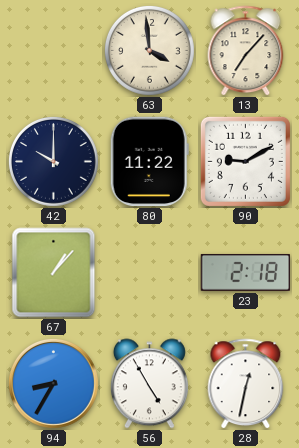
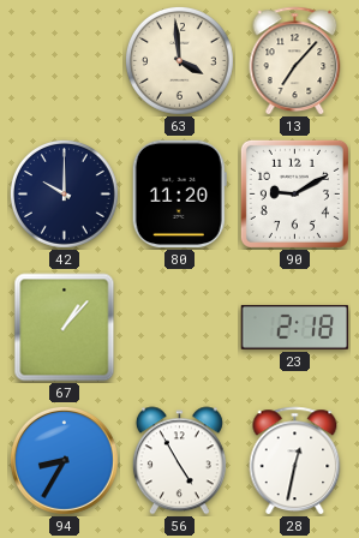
80: 11:22 -> 11:20
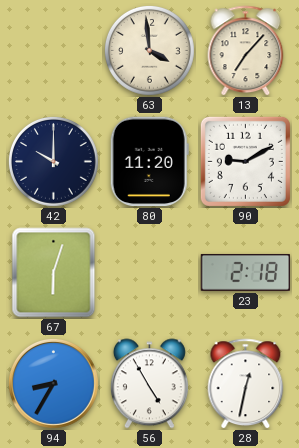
67: 1:07 -> 6:03
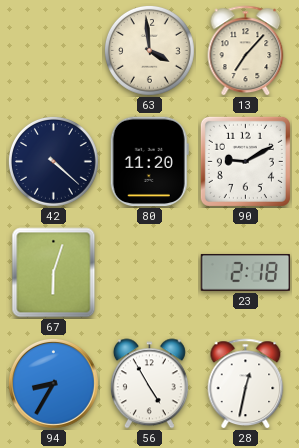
42: 10:00 -> 4:22
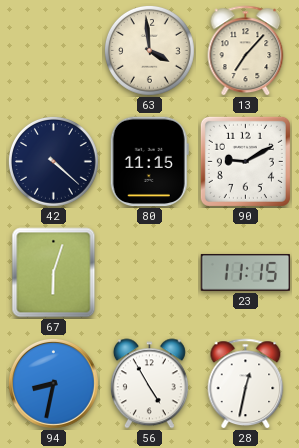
80: 11:20 -> 11:15
23: 2:18 -> 11:15
94: 8:35 -> 8:32
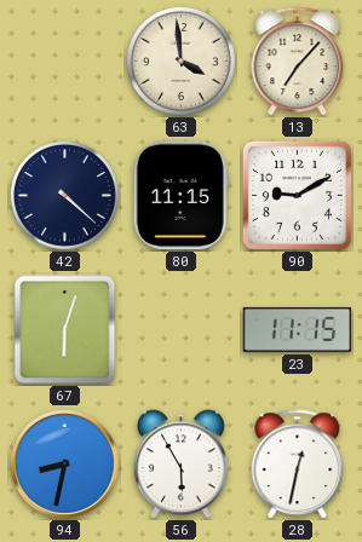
56: 4:55 -> 5:55
